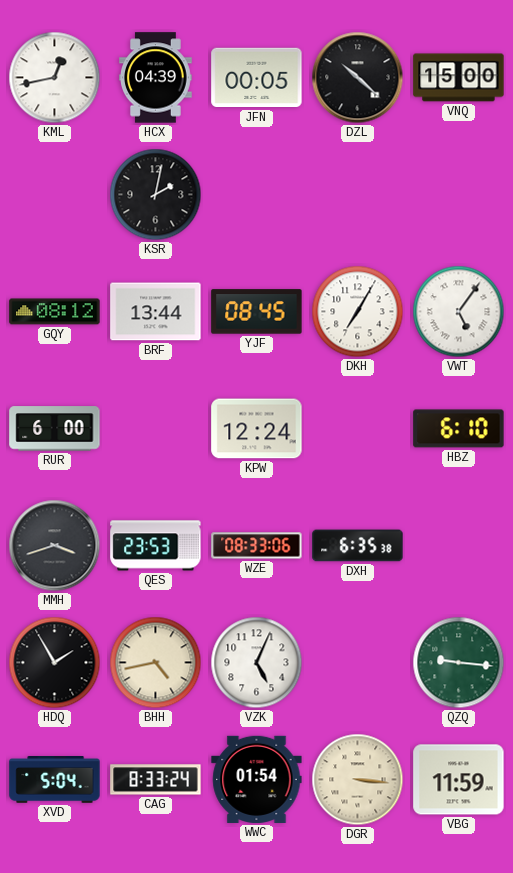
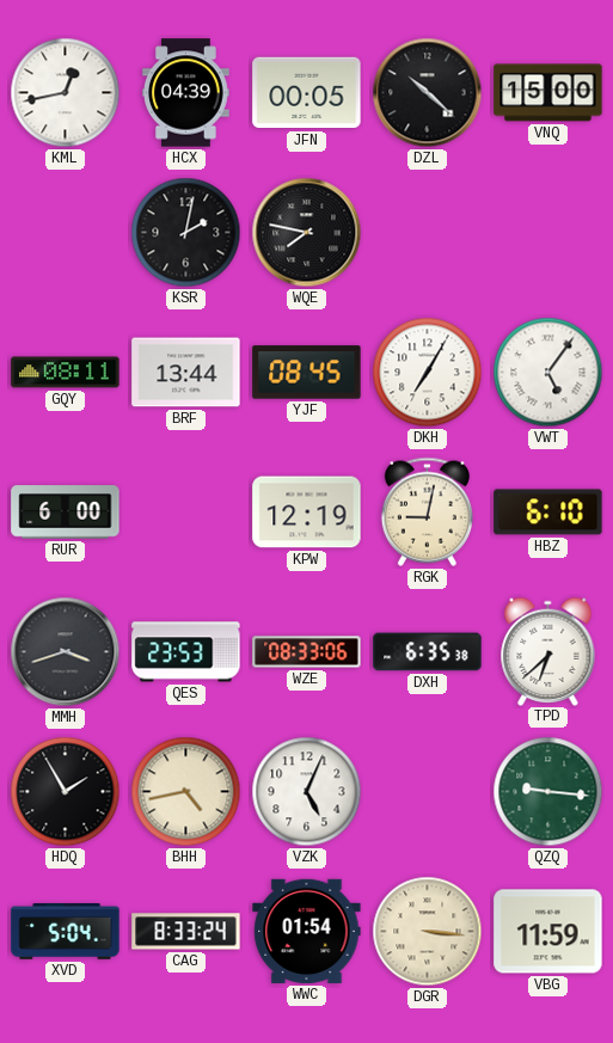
WQE: none -> 7:47
GQY: 08:12 -> 08:11
KPW: 12:24 -> 12:19
RGK: none -> 9:02
TPD: none -> 6:38
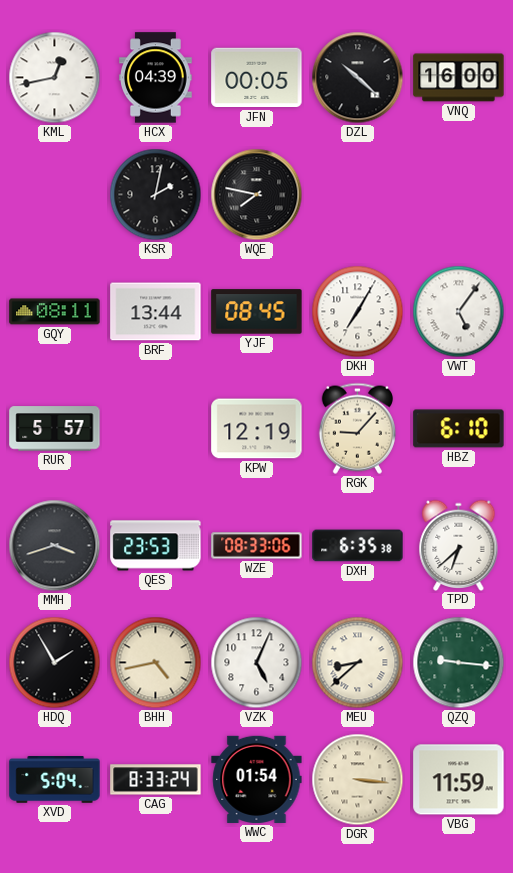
VNQ: 15:00 -> 16:00
RUR: 6:00 -> 5:57
RGK: 9:02 -> 9:07
MEU: none -> 8:38
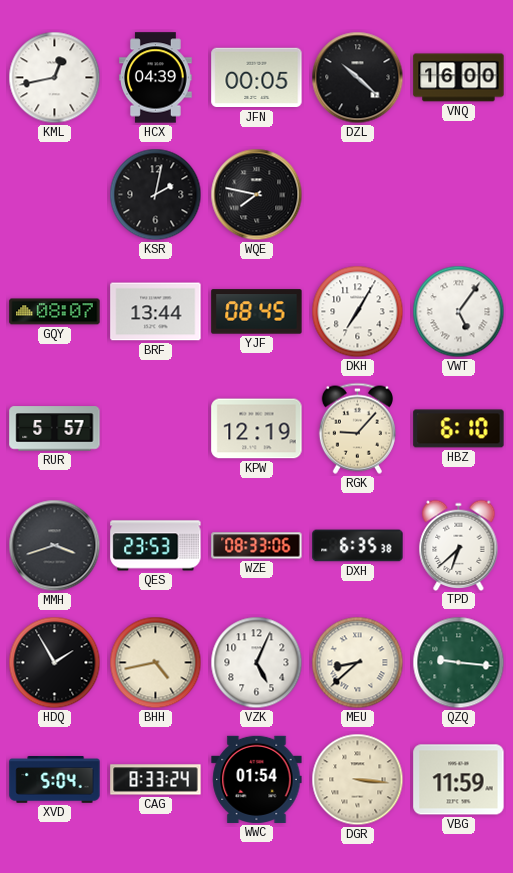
GQY: 08:11 -> 08:07
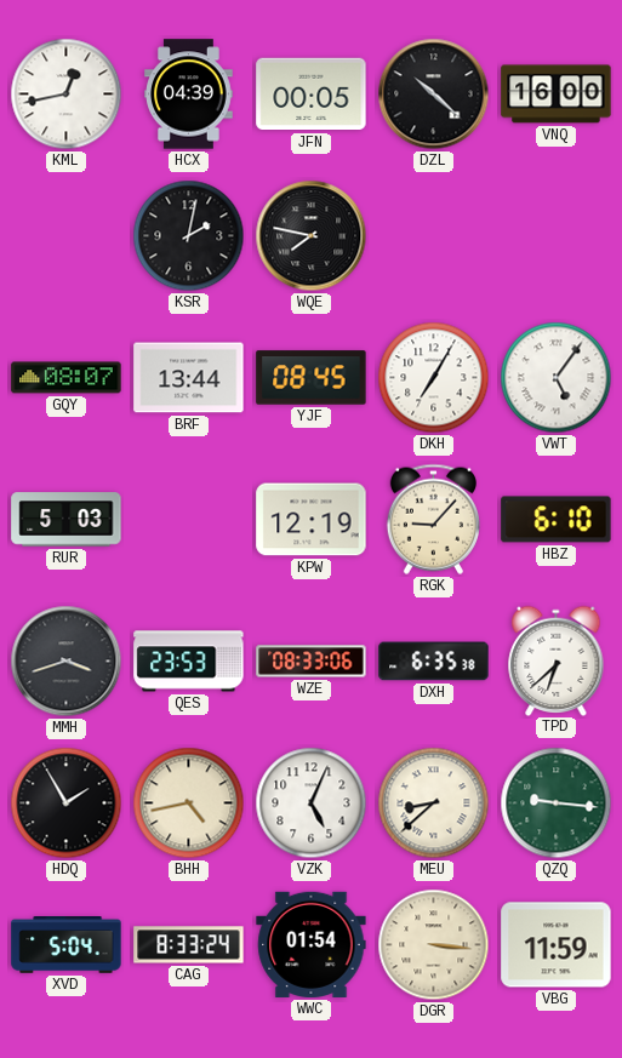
RUR: 5:57 -> 5:03
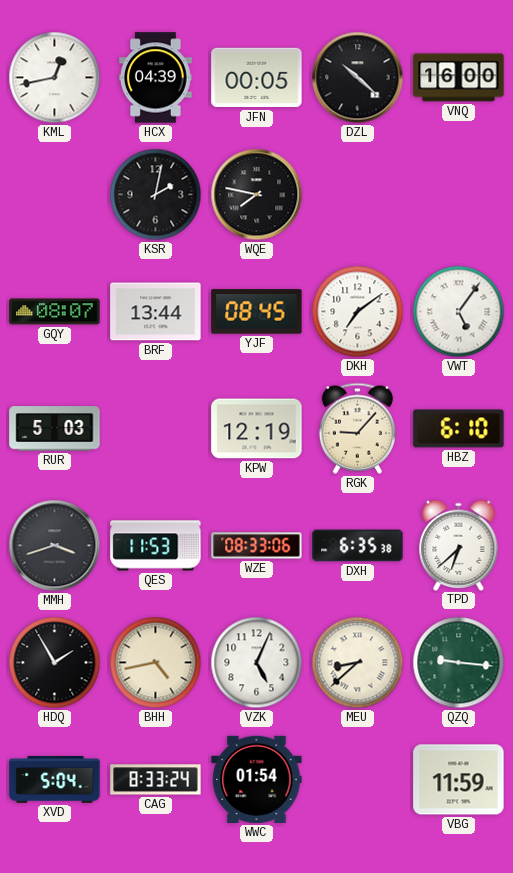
DKH: 7:05 -> 7:09
QES: 23:53 -> 11:53
DGR: 3:16 -> none
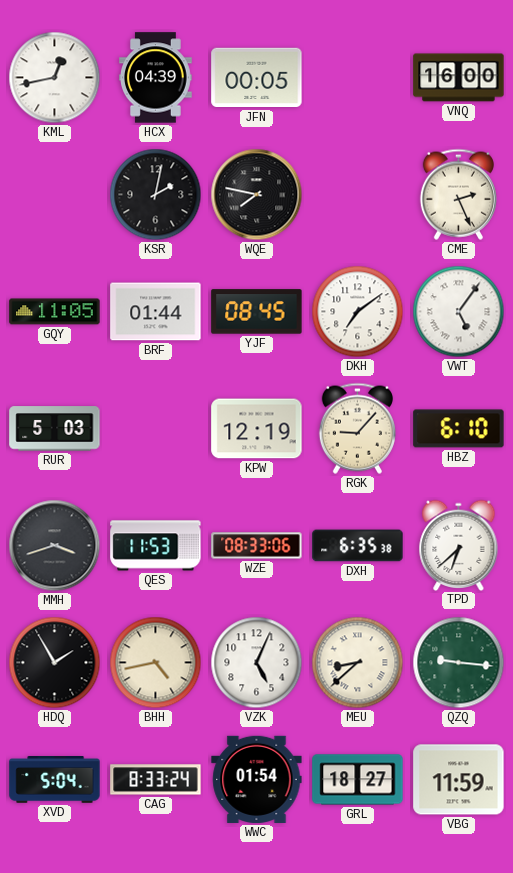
DZL: 10:22 -> none
CME: none -> 2:26
GQY: 08:07 -> 11:05
BRF: 13:44 -> 01:44
GRL: none -> 18:27
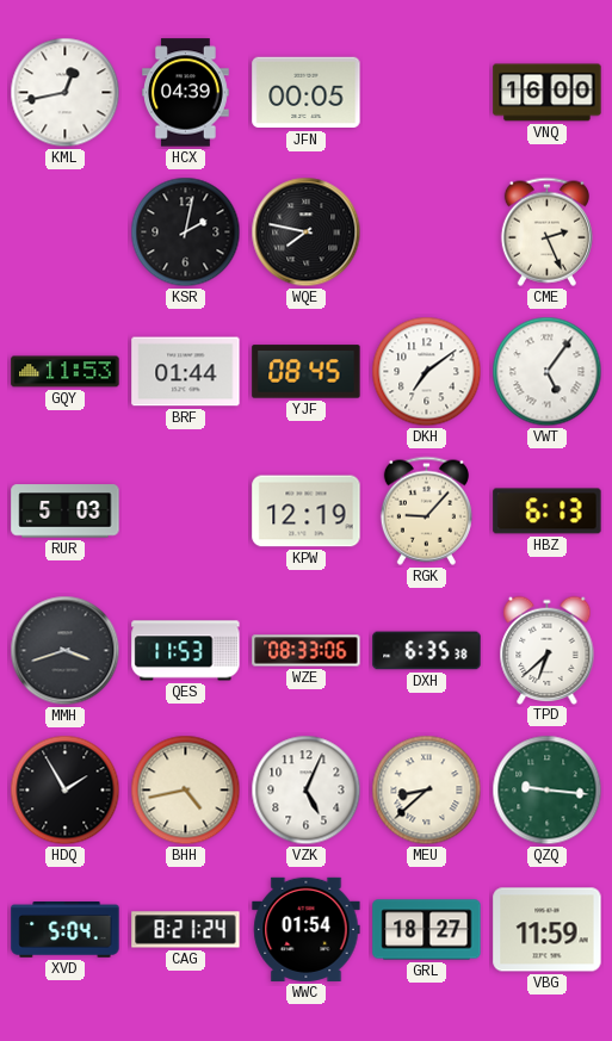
GQY: 11:05 -> 11:53
HBZ: 6:10 -> 6:13
CAG: 8:33 -> 8:21
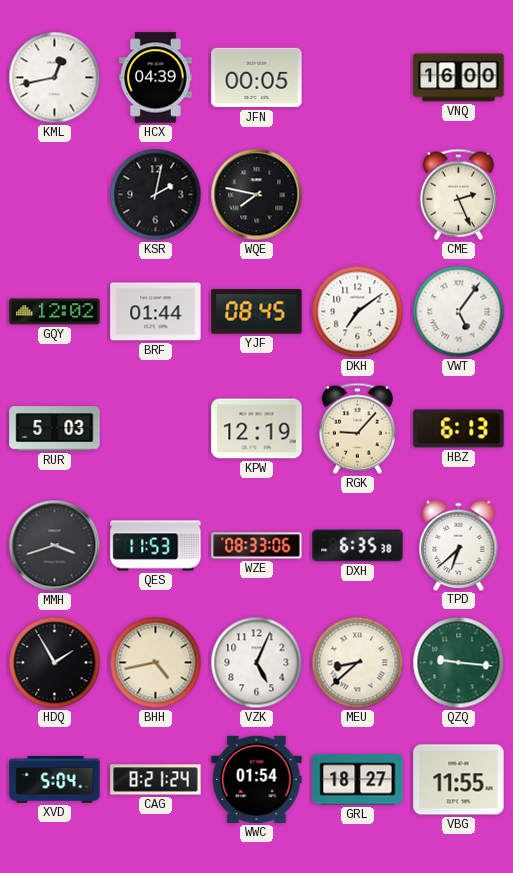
GQY: 11:53 -> 12:02
VBG: 11:59 -> 11:55
